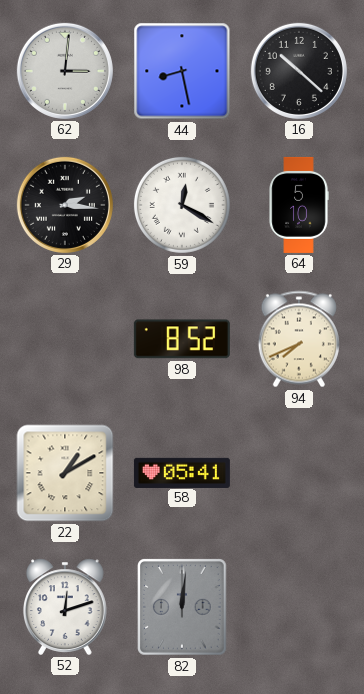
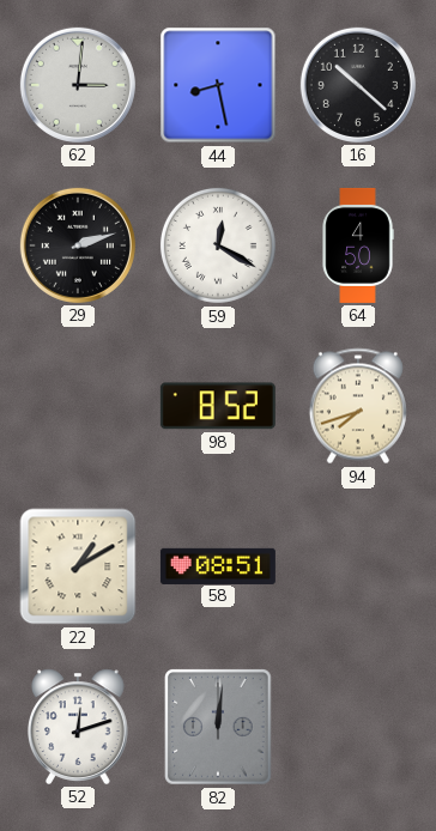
29: 2:16 -> 2:12
64: 5:10 -> 4:50
94: 7:41 -> 7:42
58: 05:41 -> 08:51
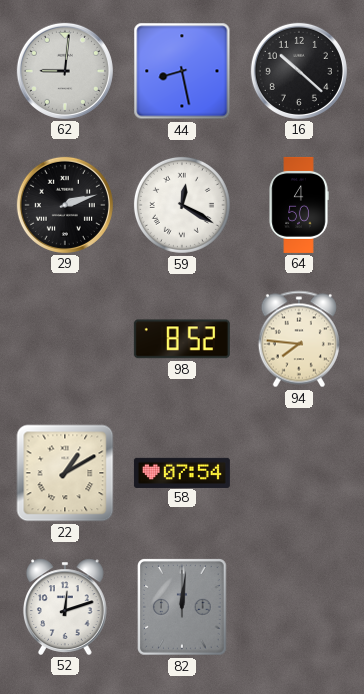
62: 3:01 -> 9:01
94: 7:42 -> 7:46
58: 08:51 -> 07:54
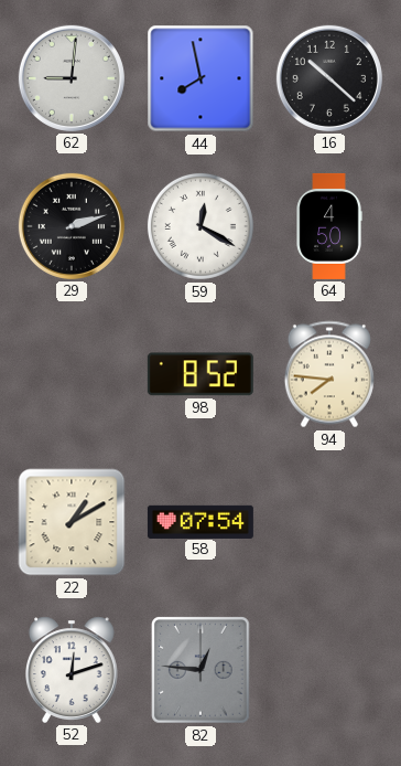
44: 8:28 -> 7:58
82: 12:01 -> 12:46
